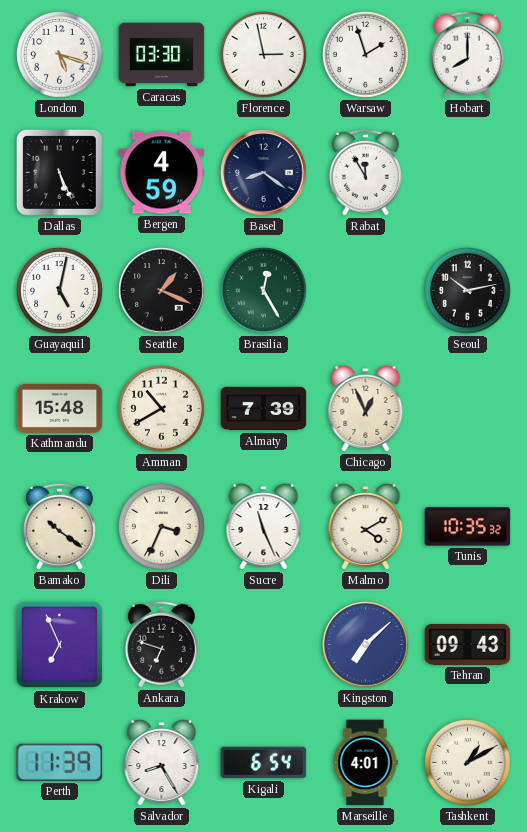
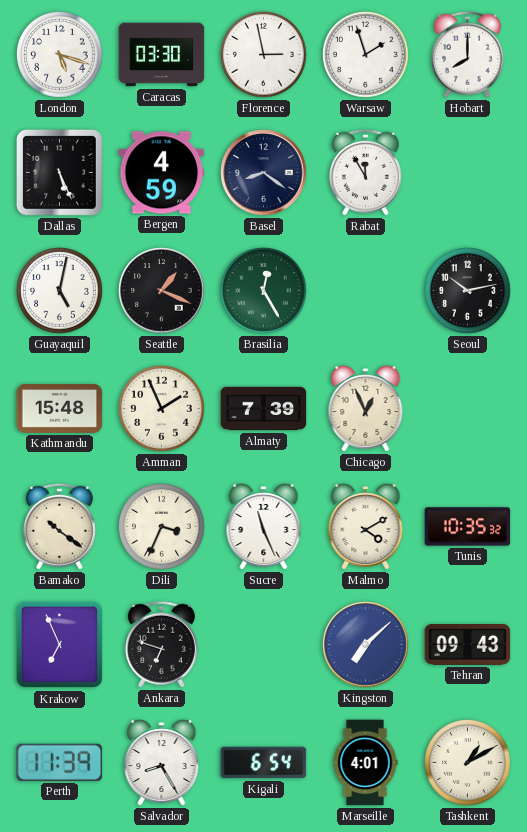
Amman: 10:40 -> 1:56
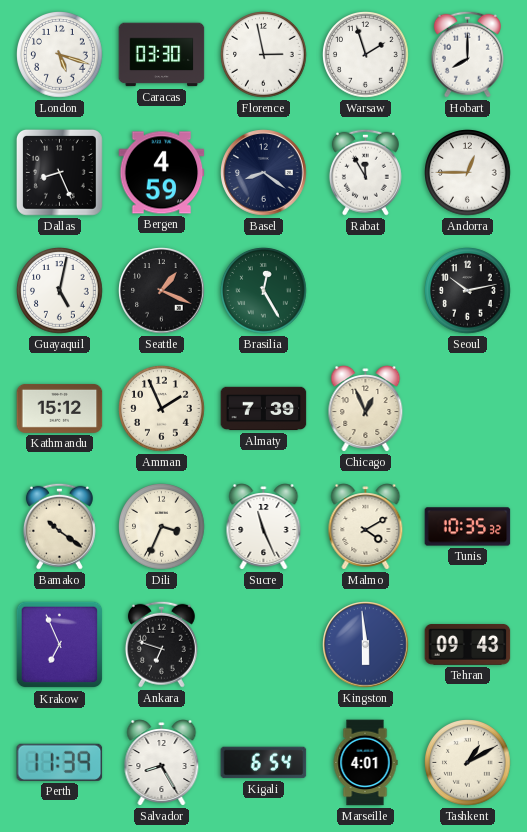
Dallas: 5:26 -> 8:26
Andorra: none -> 12:45
Kathmandu: 15:48 -> 15:12
Kingston: 7:08 -> 5:59
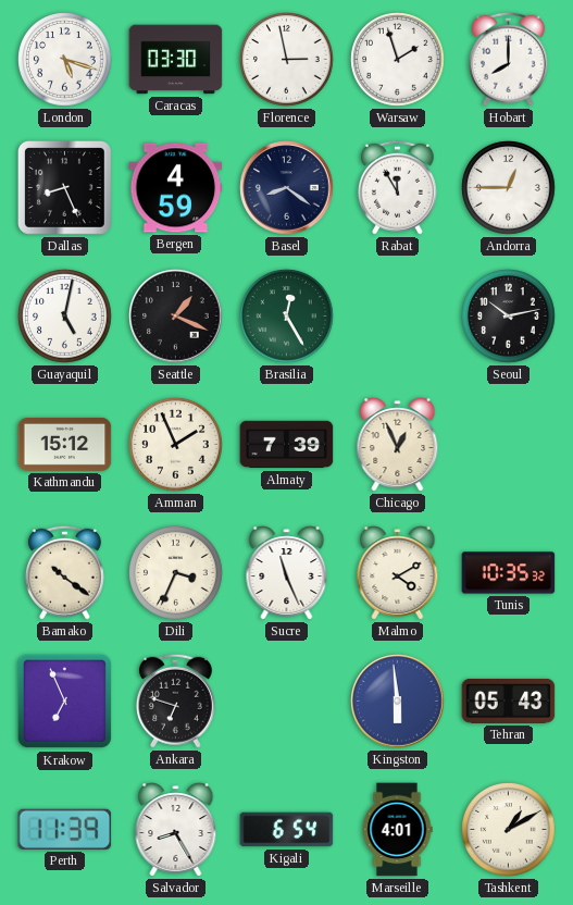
Tehran: 09:43 -> 05:43
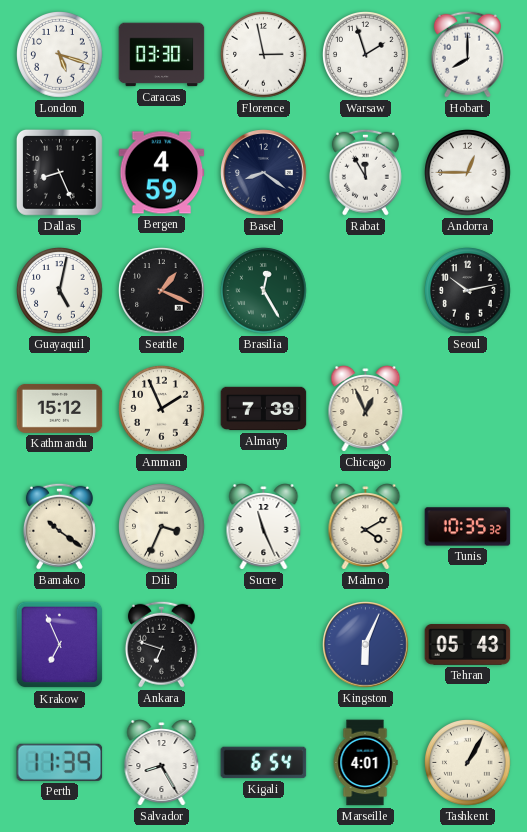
Kingston: 5:59 -> 6:04
Tashkent: 1:10 -> 1:05
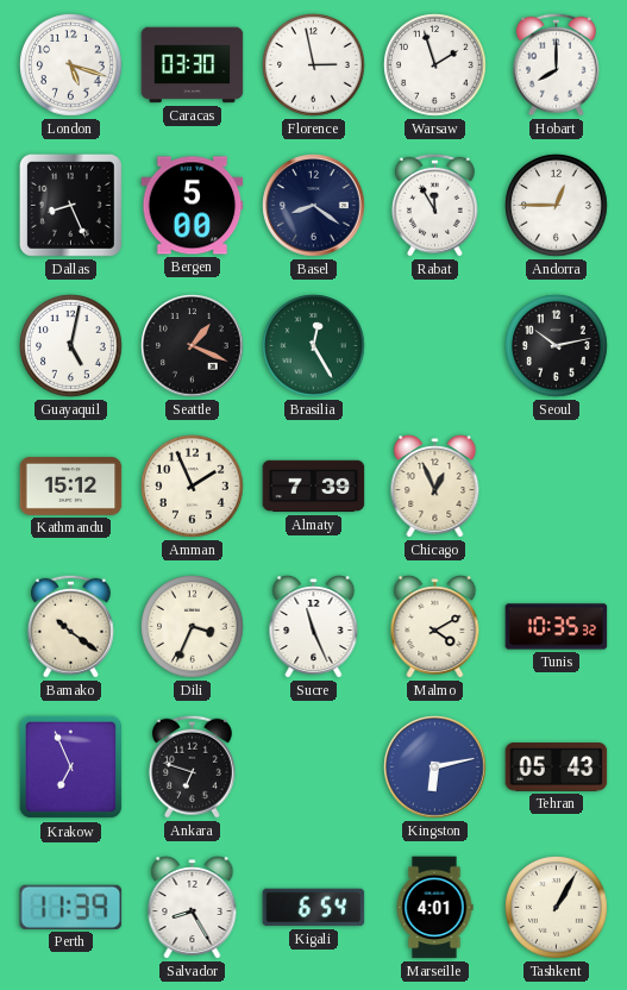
Bergen: 4:59 -> 5:00
Kingston: 6:04 -> 6:13
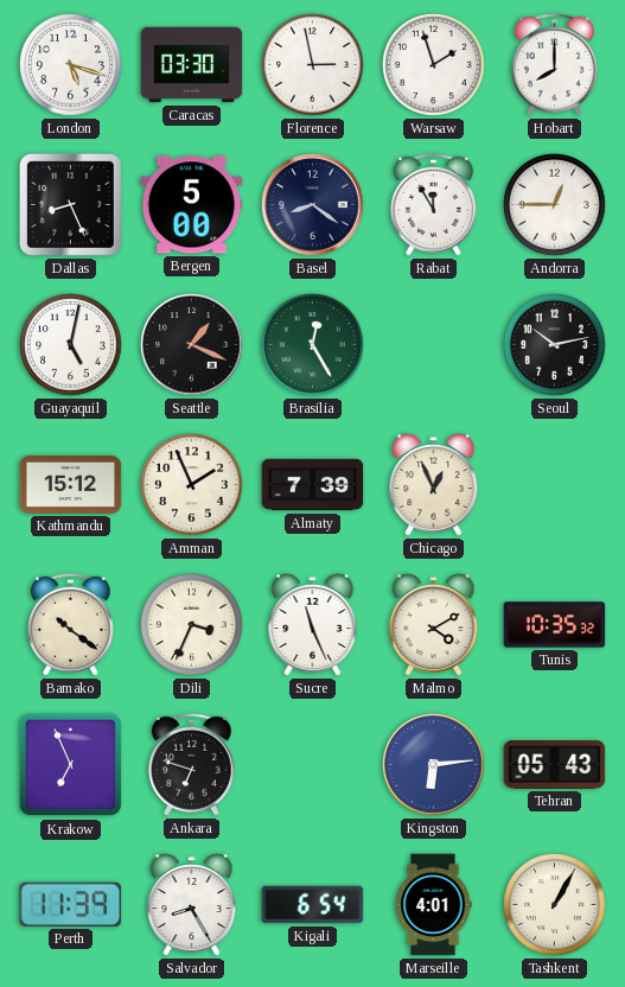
Kingston: 6:13 -> 6:14
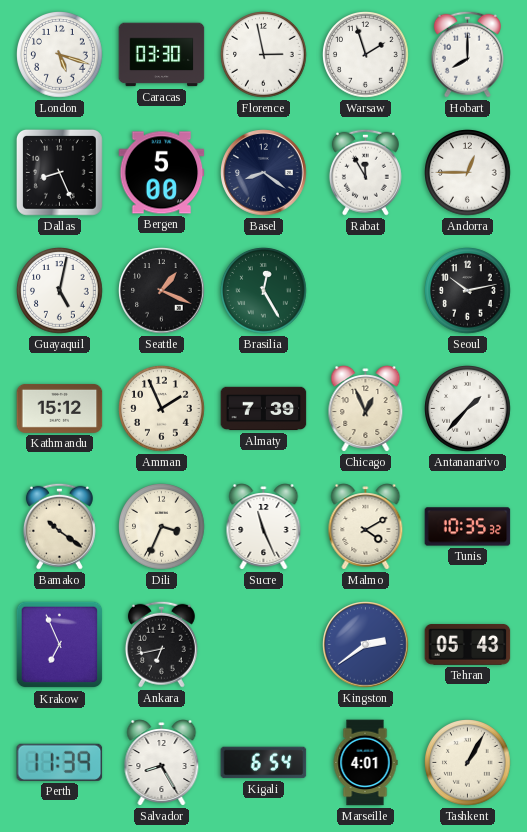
Antananarivo: none -> 1:37
Ankara: 6:48 -> 6:43
Kingston: 6:14 -> 2:39
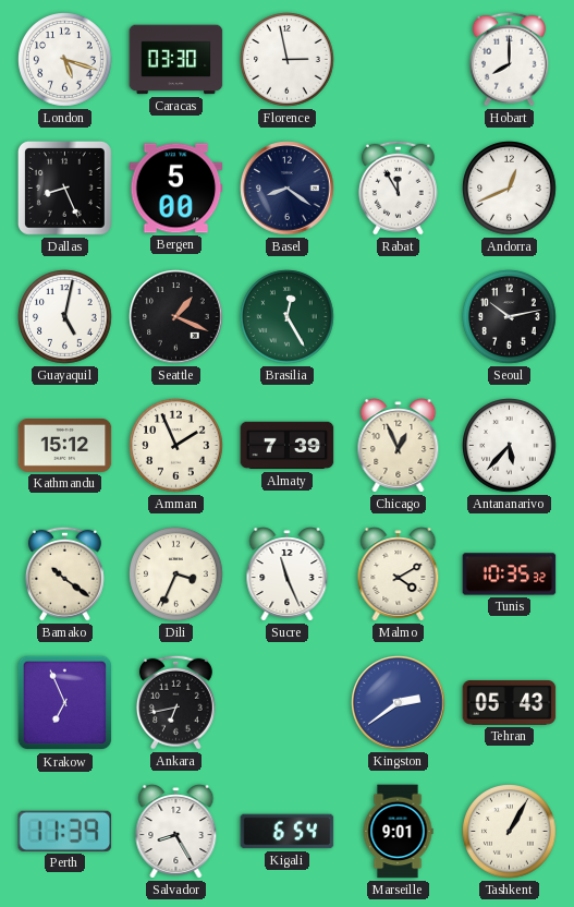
Warsaw: 1:57 -> none
Andorra: 12:45 -> 12:41
Antananarivo: 1:37 -> 5:37
Marseille: 4:01 -> 9:01
